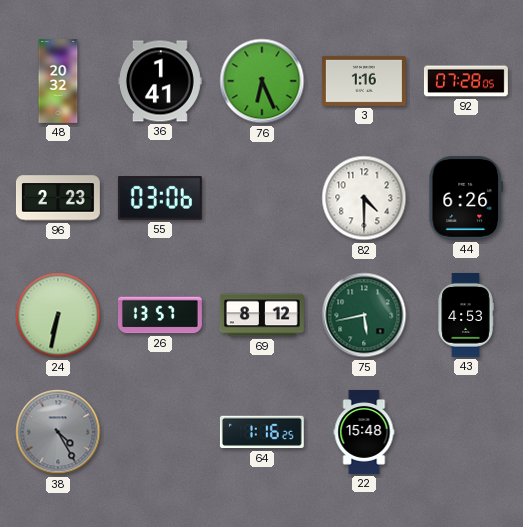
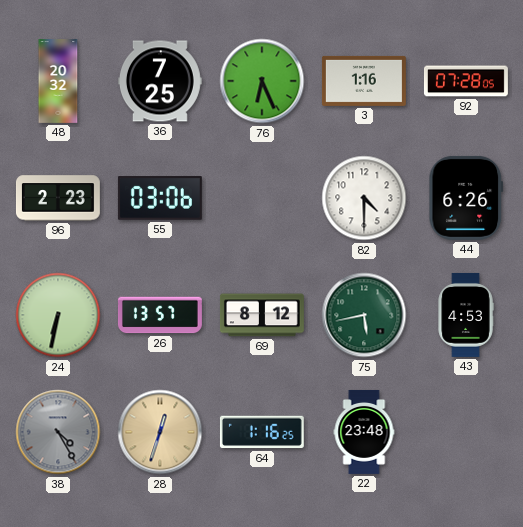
36: 1:41 -> 7:25
28: none -> 12:33
22: 15:48 -> 23:48
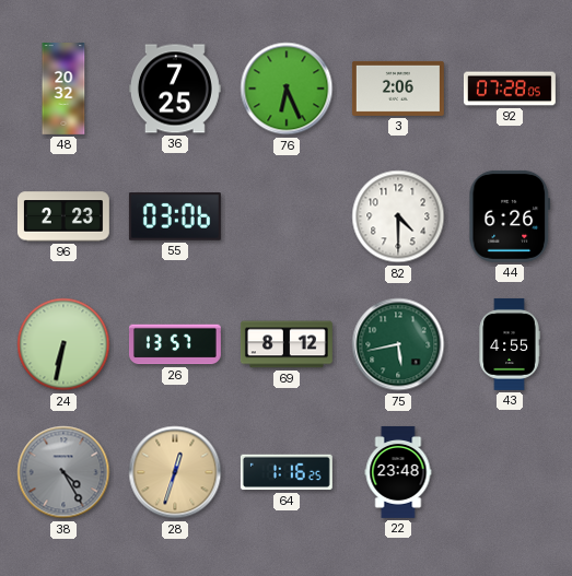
3: 1:16 -> 2:06
43: 4:53 -> 4:55
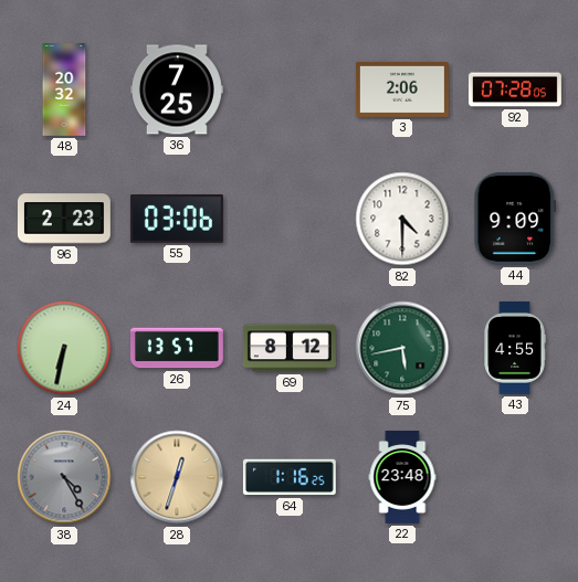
76: 6:26 -> none
44: 6:26 -> 9:09
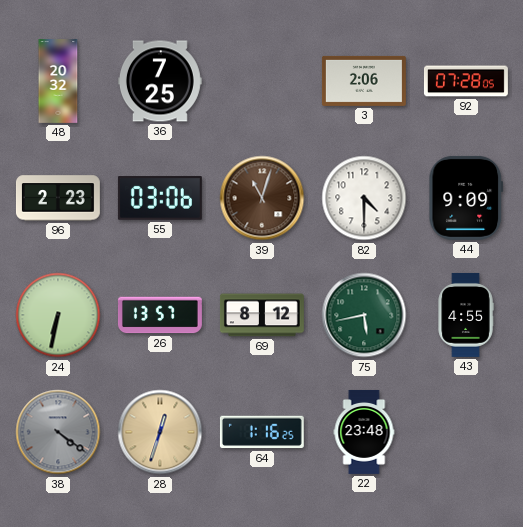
39: none -> 11:03
38: 4:25 -> 4:21
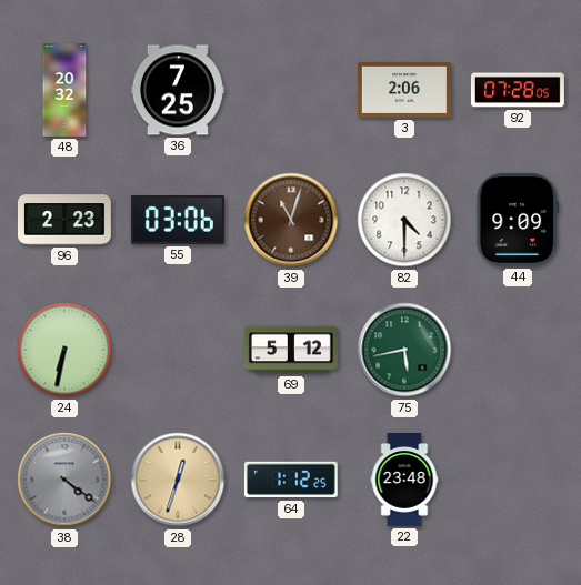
26: 13:57 -> none
69: 8:12 -> 5:12
43: 4:55 -> none
64: 1:16 -> 1:12
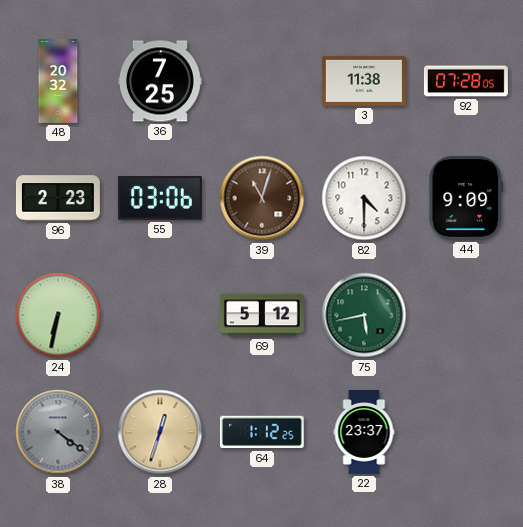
3: 2:06 -> 11:38
22: 23:48 -> 23:37
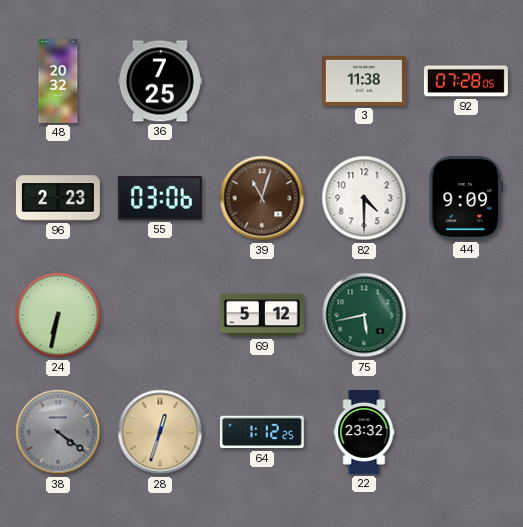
22: 23:37 -> 23:32
